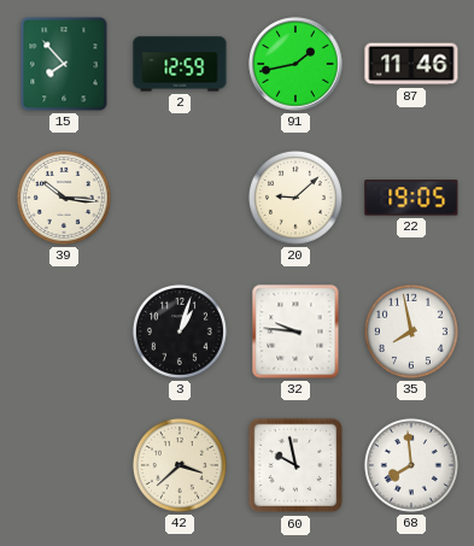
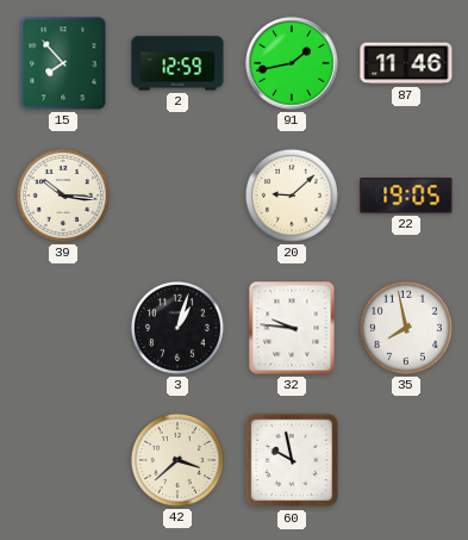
68: 7:59 -> none
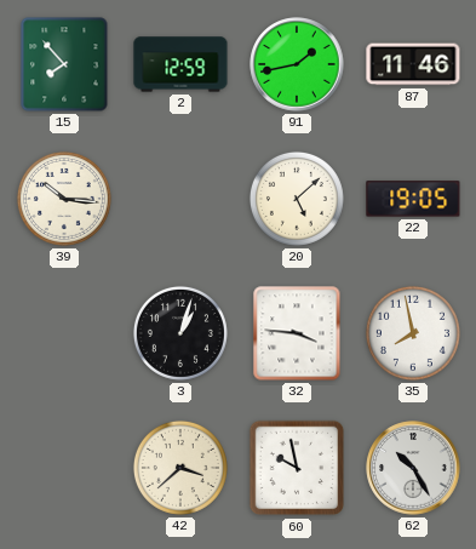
20: 9:08 -> 5:08
32: 9:46 -> 3:46
62: none -> 10:25
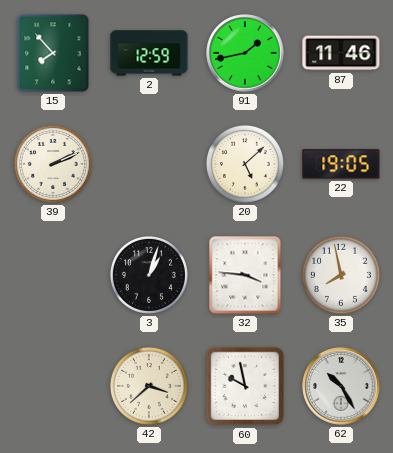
39: 10:16 -> 2:11
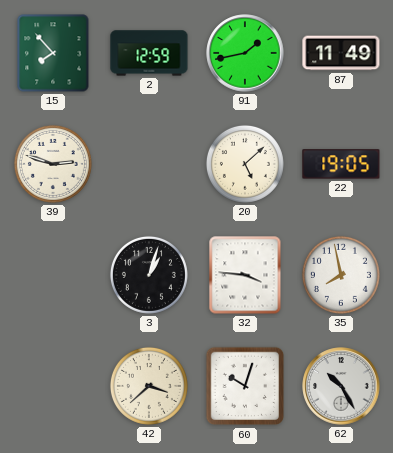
87: 11:46 -> 11:49
39: 2:11 -> 2:48
60: 9:58 -> 10:03
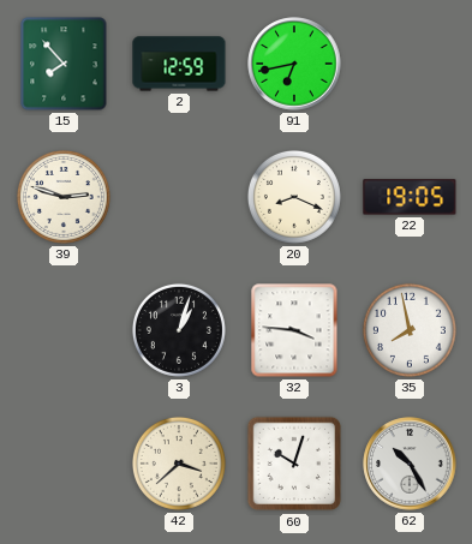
91: 1:43 -> 6:43
87: 11:49 -> none
20: 5:08 -> 8:19
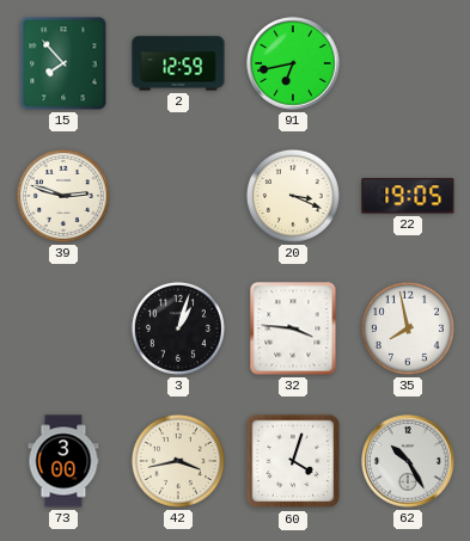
20: 8:19 -> 3:19
73: none -> 3:00
42: 3:38 -> 3:43
60: 10:03 -> 4:03
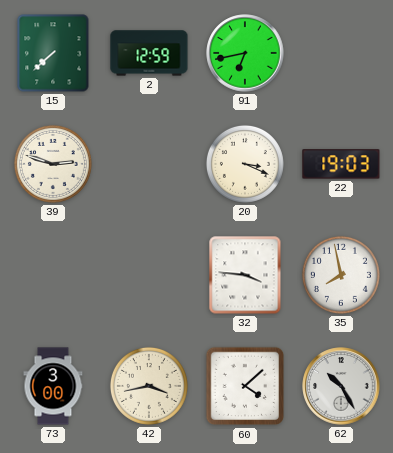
15: 7:53 -> 7:38
22: 19:05 -> 19:03
3: 1:03 -> none
60: 4:03 -> 4:08
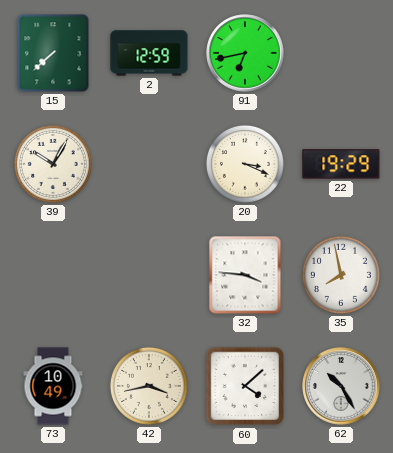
39: 2:48 -> 10:05
22: 19:03 -> 19:29
73: 3:00 -> 10:49
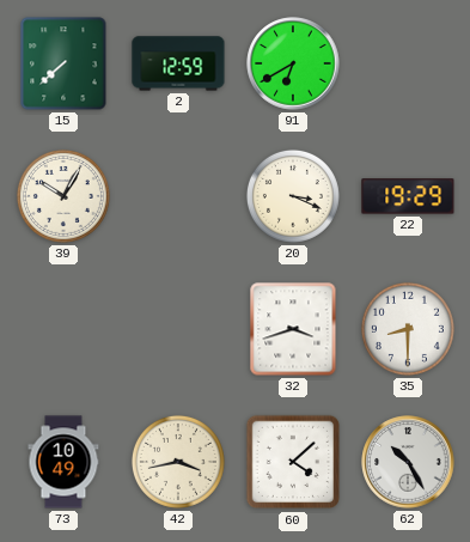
91: 6:43 -> 6:40
32: 3:46 -> 3:42
35: 7:58 -> 8:30
